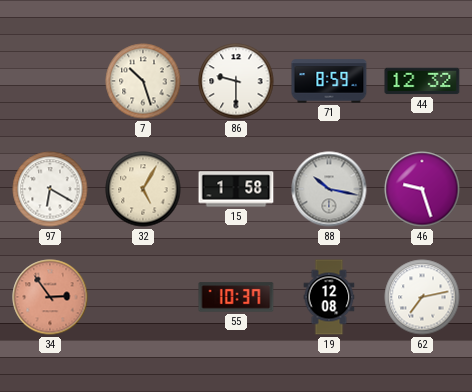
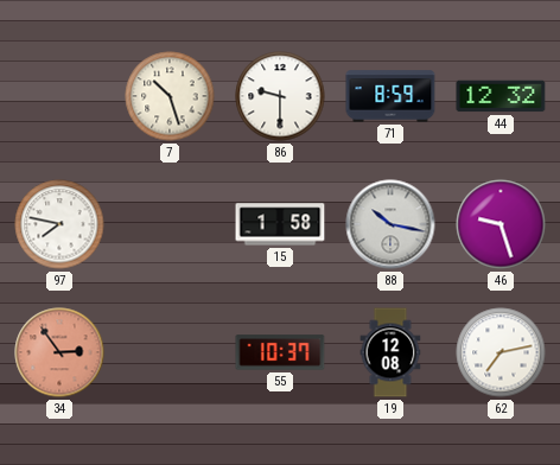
97: 6:20 -> 7:47
32: 5:05 -> none
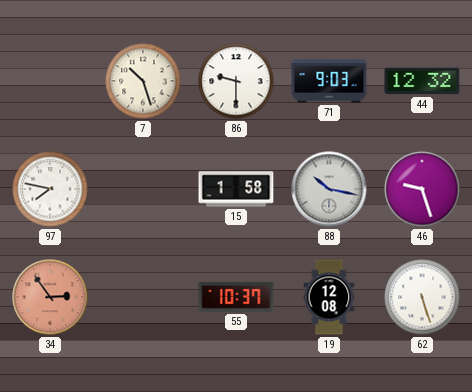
71: 8:59 -> 9:03
62: 7:13 -> 5:27
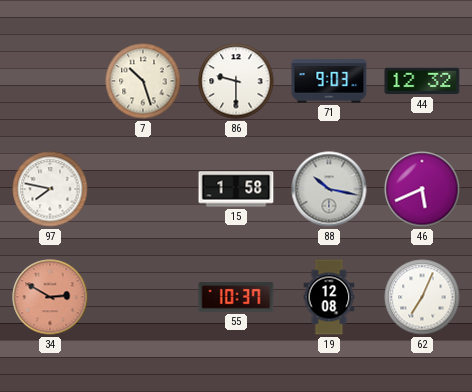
46: 9:27 -> 5:41
34: 2:54 -> 2:50
62: 5:27 -> 7:04
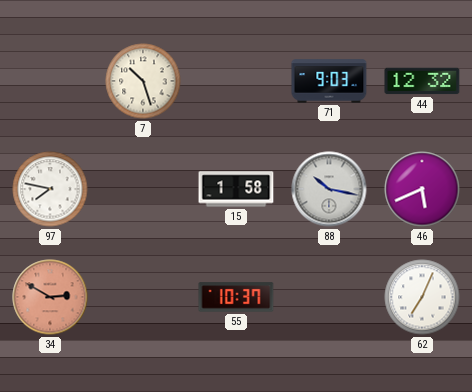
86: 9:30 -> none
19: 12:08 -> none
